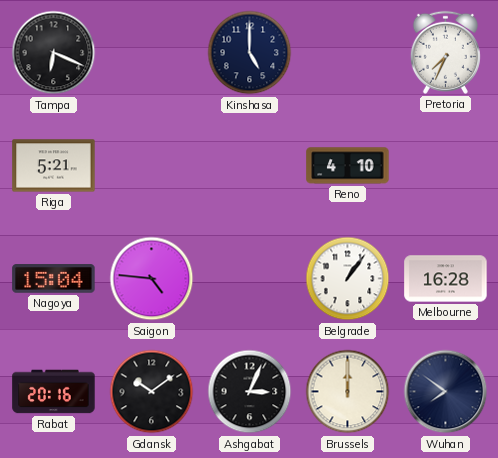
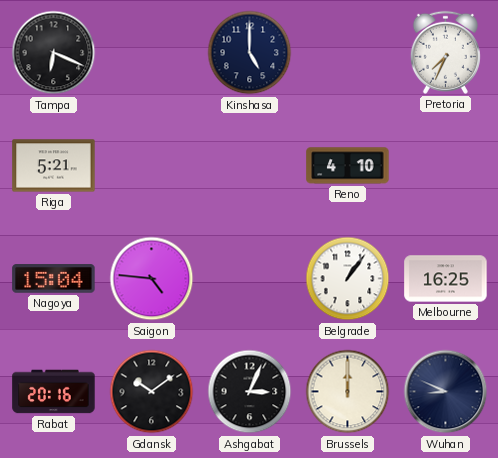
Melbourne: 16:28 -> 16:25
Wuhan: 7:51 -> 8:49
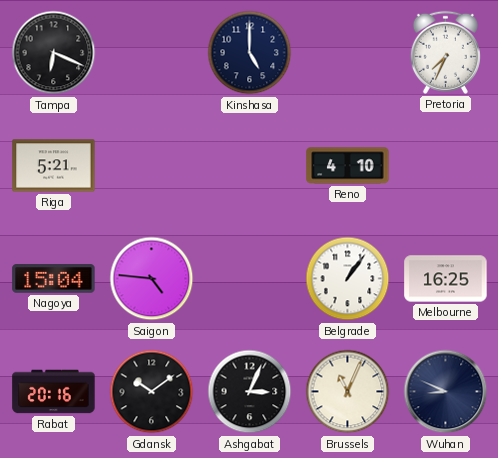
Brussels: 12:00 -> 11:04
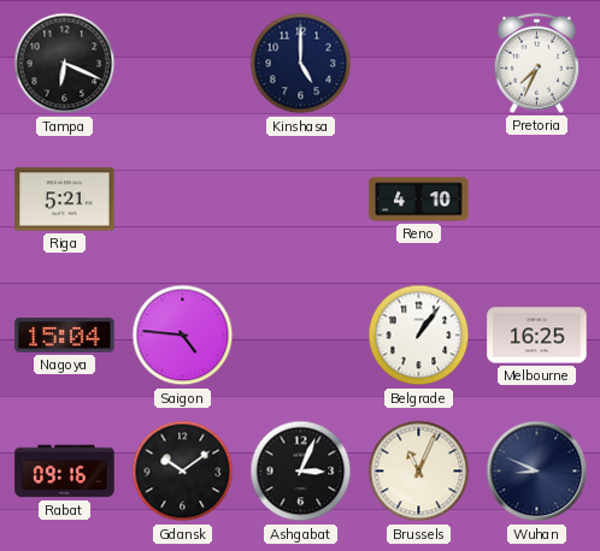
Rabat: 20:16 -> 09:16
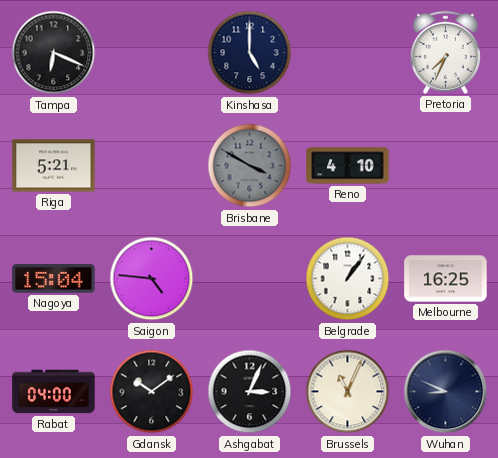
Brisbane: none -> 3:50
Rabat: 09:16 -> 04:00
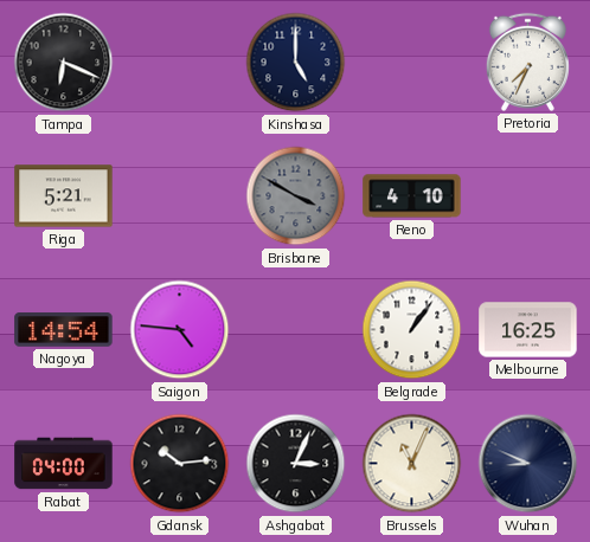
Nagoya: 15:04 -> 14:54
Gdansk: 10:09 -> 10:14
